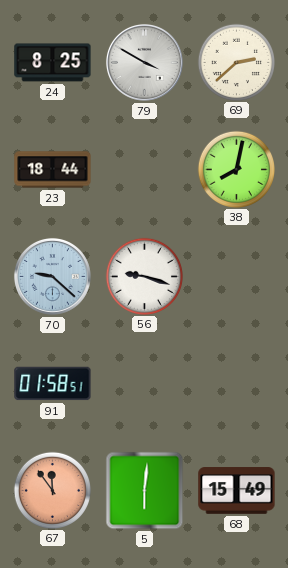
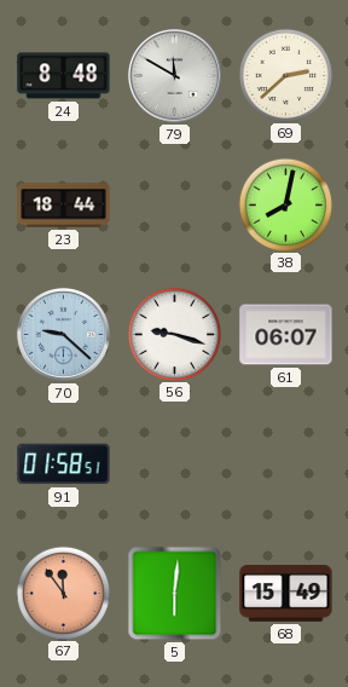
24: 8:25 -> 8:48
79: 3:50 -> 11:50
61: none -> 06:07
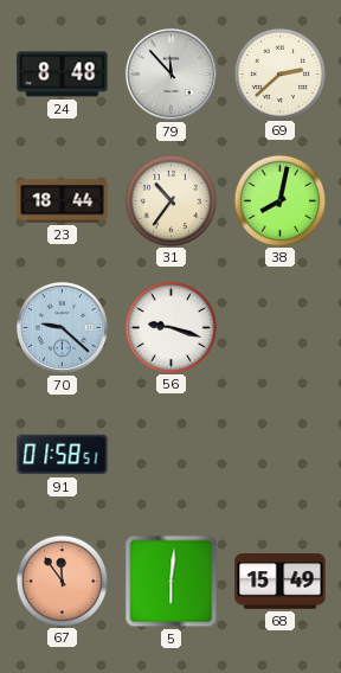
79: 11:50 -> 11:53
31: none -> 10:36
61: 06:07 -> none
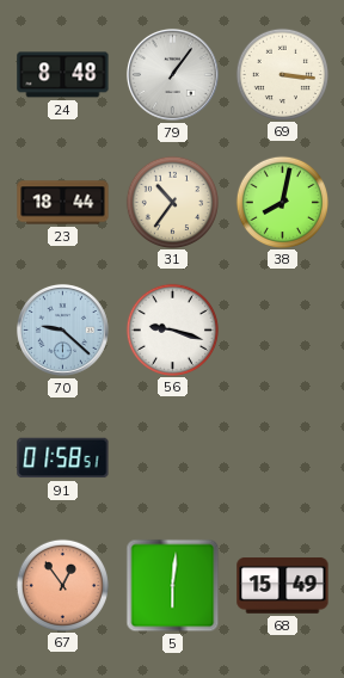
79: 11:53 -> 1:06
69: 2:38 -> 3:16
67: 11:54 -> 12:54
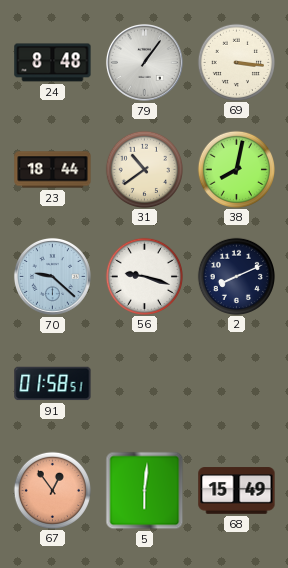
31: 10:36 -> 10:39
2: none -> 8:11
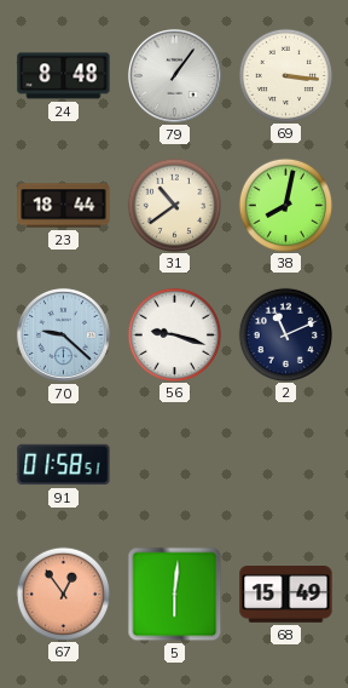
2: 8:11 -> 11:11
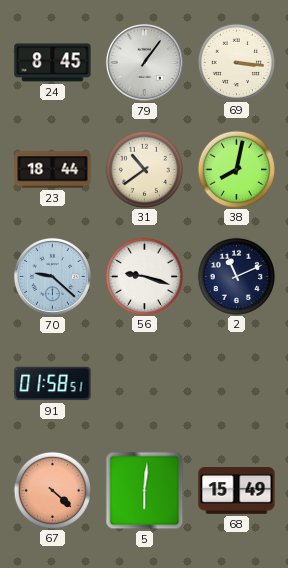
24: 8:48 -> 8:45
67: 12:54 -> 4:22
